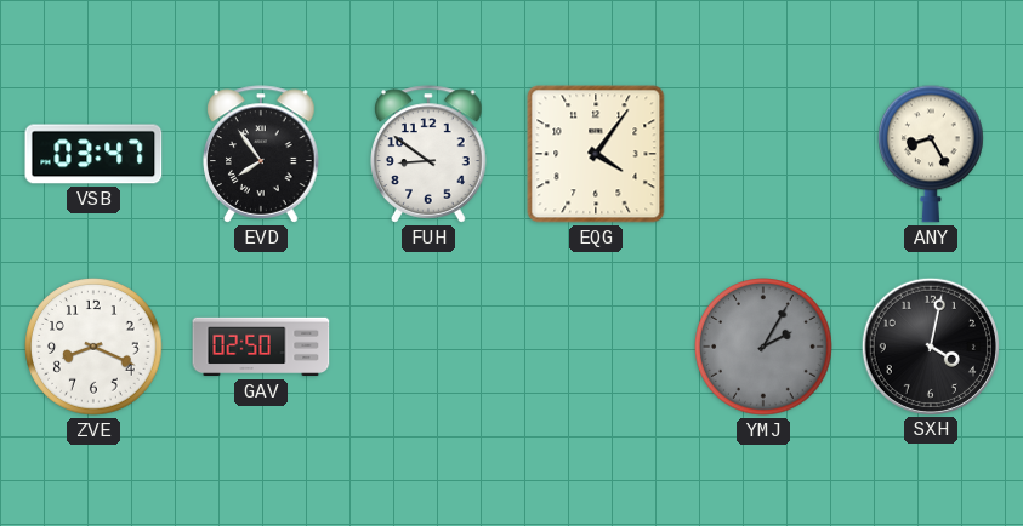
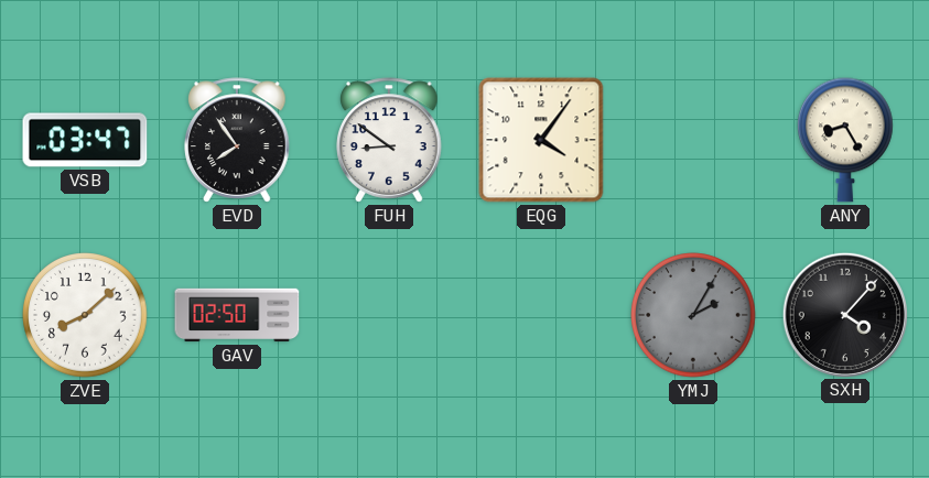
ZVE: 8:19 -> 8:08
SXH: 4:02 -> 4:07
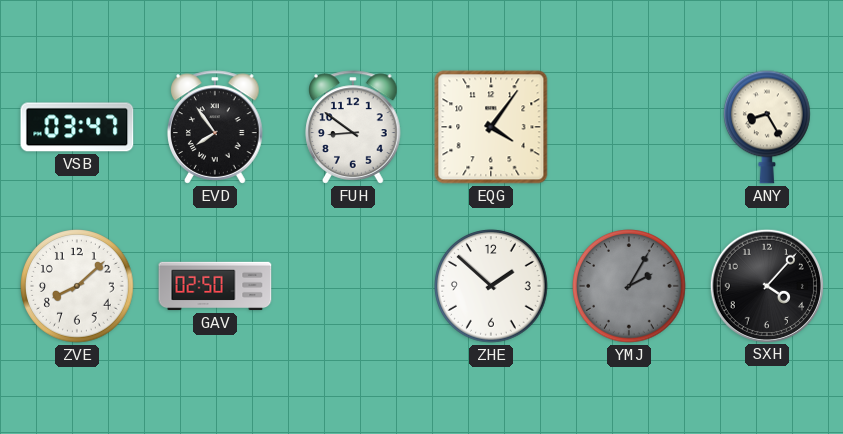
ZHE: none -> 1:52
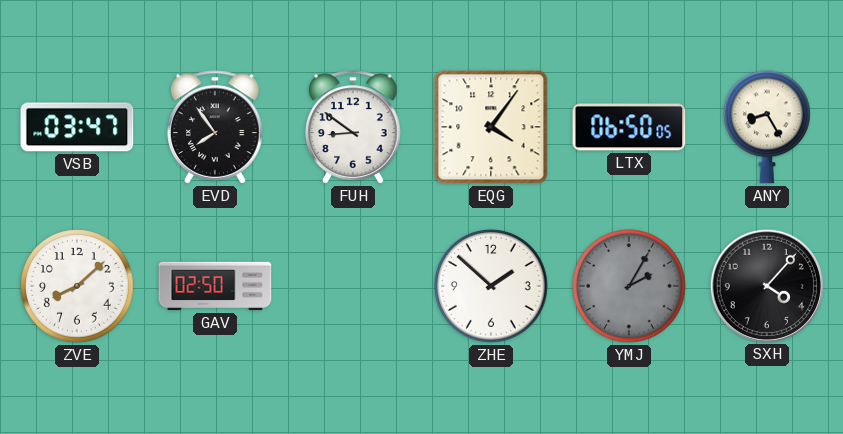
LTX: none -> 06:50
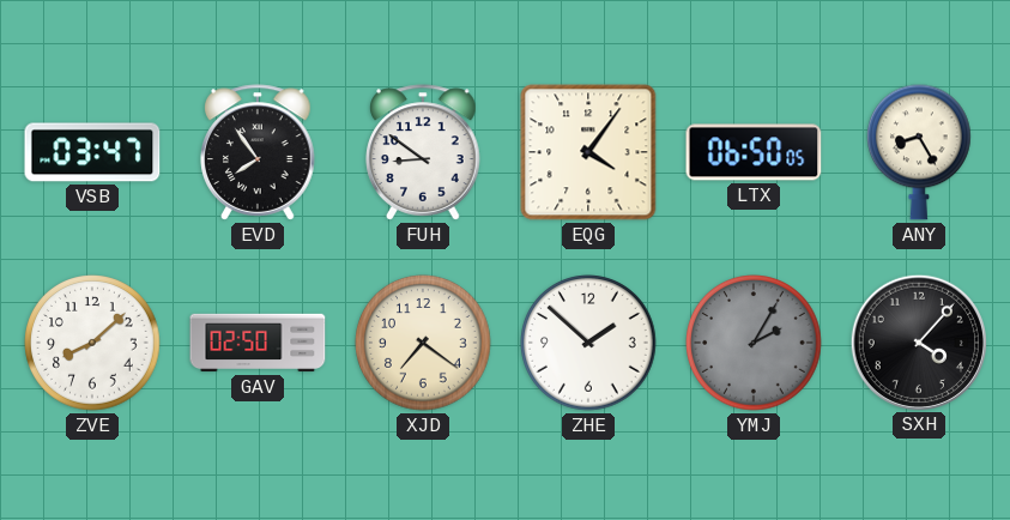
XJD: none -> 7:21
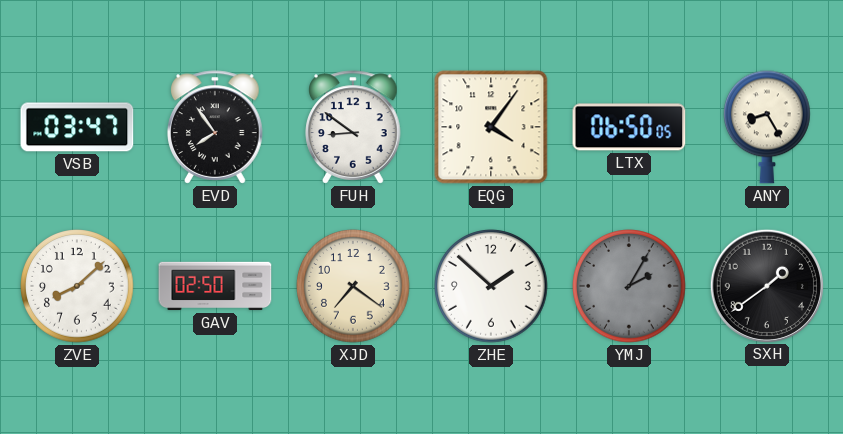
SXH: 4:07 -> 1:39
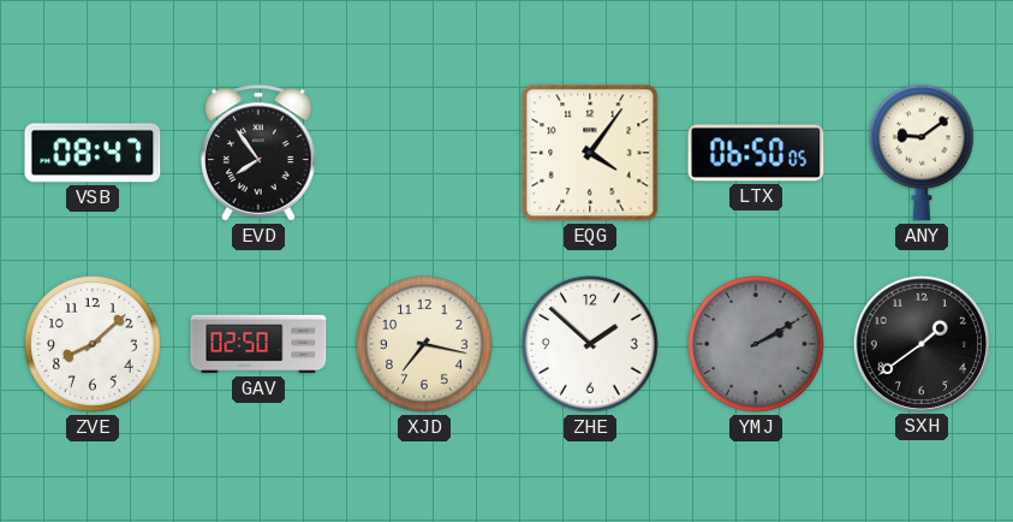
VSB: 03:47 -> 08:47
FUH: 8:51 -> none
ANY: 8:25 -> 9:09
XJD: 7:21 -> 7:17
YMJ: 2:05 -> 2:10
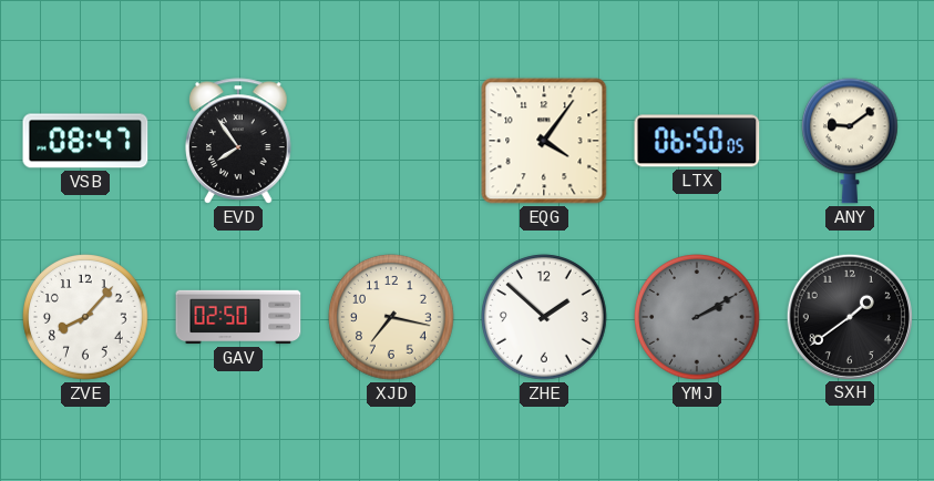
ZVE: 8:08 -> 8:07
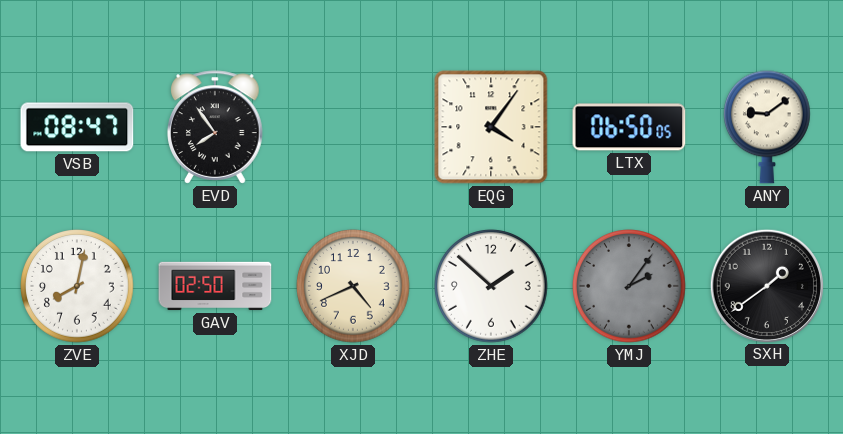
ZVE: 8:07 -> 8:02
XJD: 7:17 -> 4:41
YMJ: 2:10 -> 2:06
